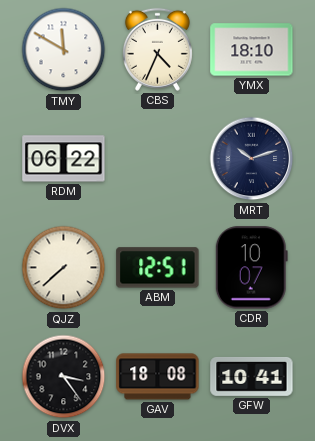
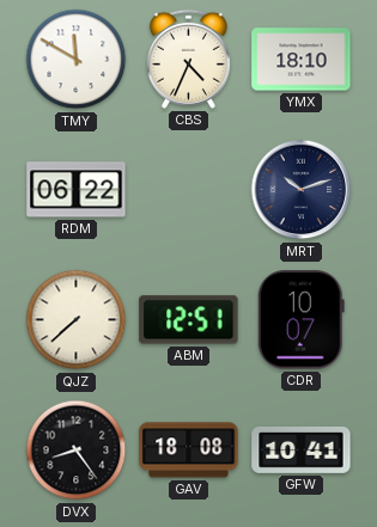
DVX: 3:24 -> 8:24
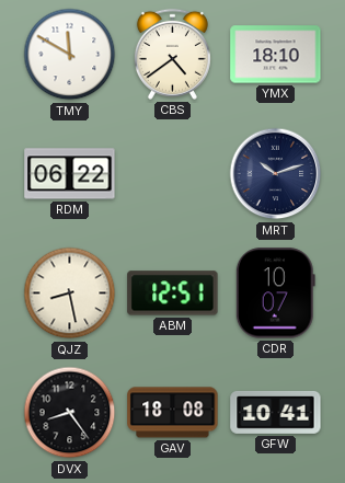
CBS: 4:34 -> 4:39
QJZ: 7:38 -> 8:28
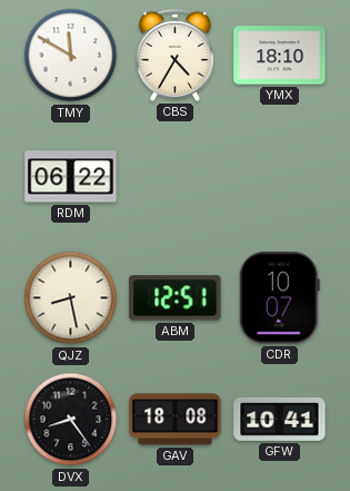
CBS: 4:39 -> 4:35
MRT: 10:12 -> none
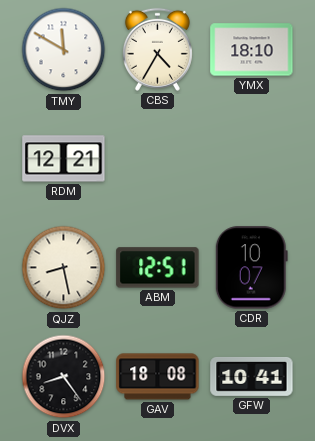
RDM: 06:22 -> 12:21
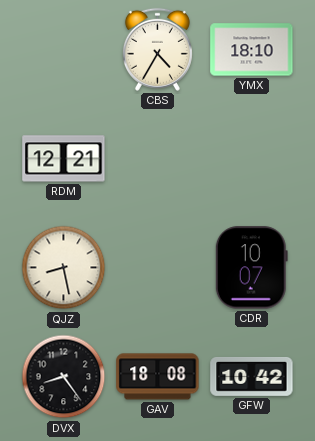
TMY: 11:50 -> none
ABM: 12:51 -> none
GFW: 10:41 -> 10:42
